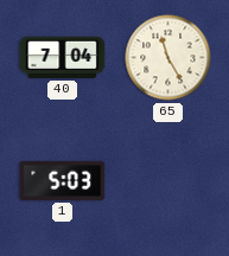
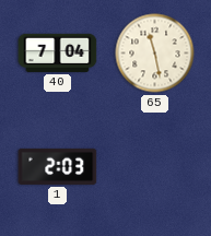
65: 11:25 -> 11:28
1: 5:03 -> 2:03
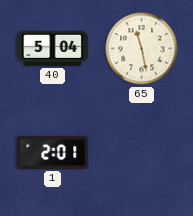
40: 7:04 -> 5:04
1: 2:03 -> 2:01
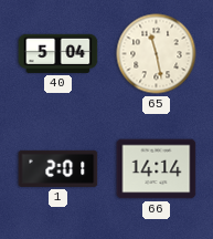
66: none -> 14:14
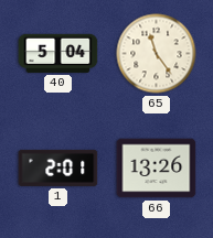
65: 11:28 -> 11:24
66: 14:14 -> 13:26
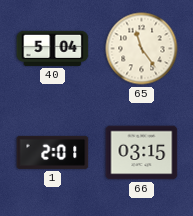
66: 13:26 -> 03:15
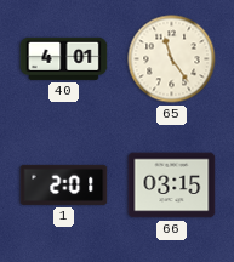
40: 5:04 -> 4:01
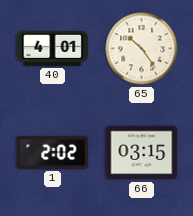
65: 11:24 -> 10:24
1: 2:01 -> 2:02
